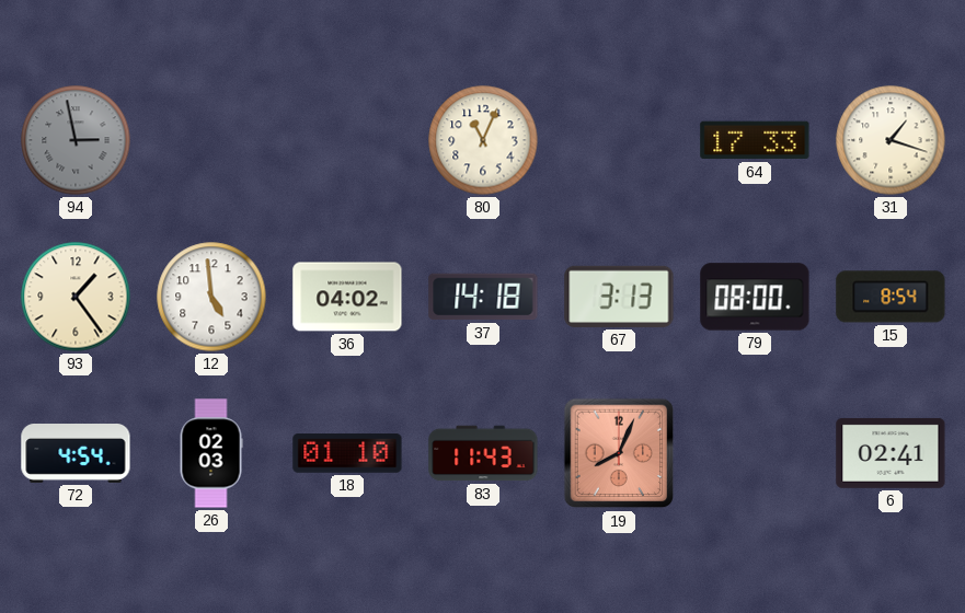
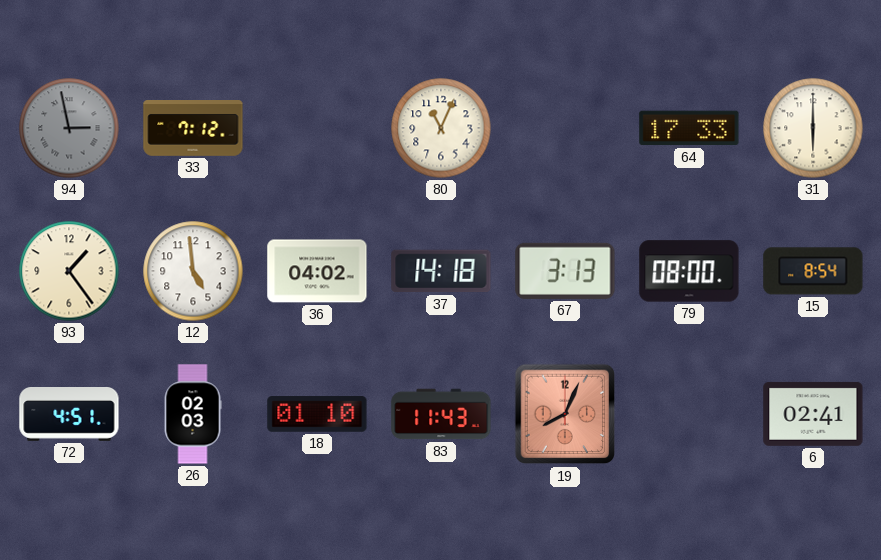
33: none -> 7:12
31: 1:18 -> 6:00
72: 4:54 -> 4:51
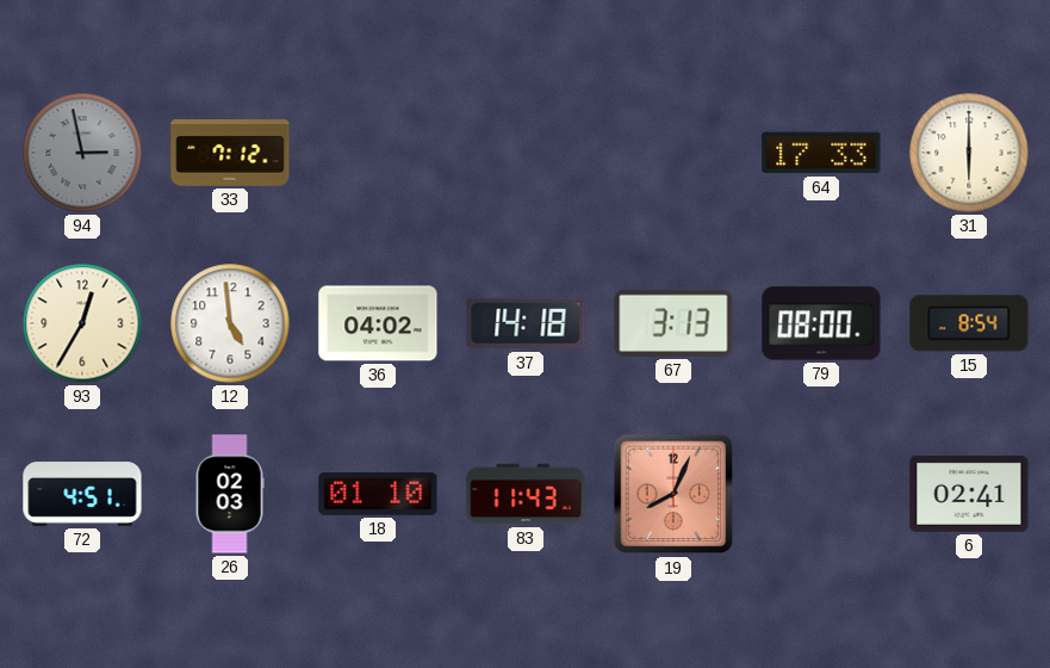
80: 11:04 -> none
93: 1:24 -> 12:35
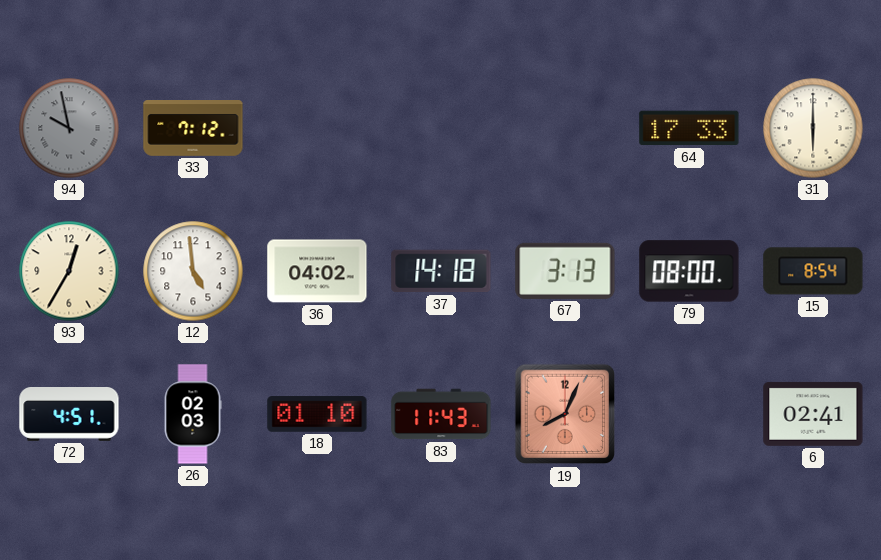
94: 2:58 -> 9:58
